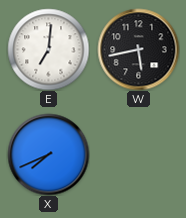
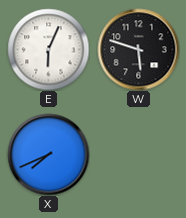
E: 7:01 -> 6:04
W: 5:43 -> 5:48
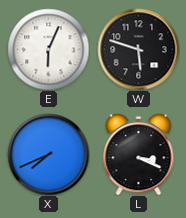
L: none -> 3:19
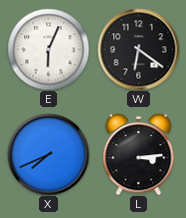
W: 5:48 -> 6:21
L: 3:19 -> 3:14
